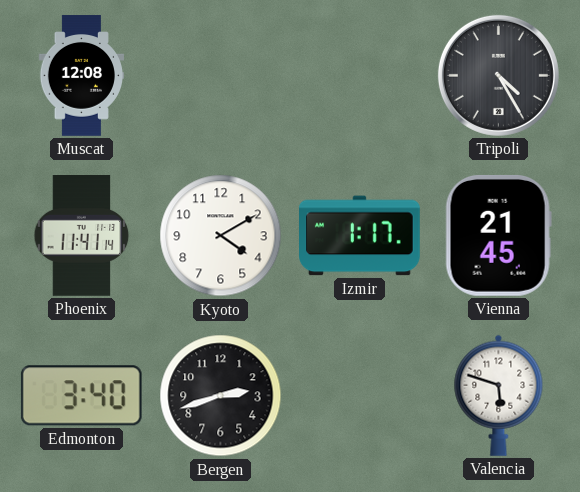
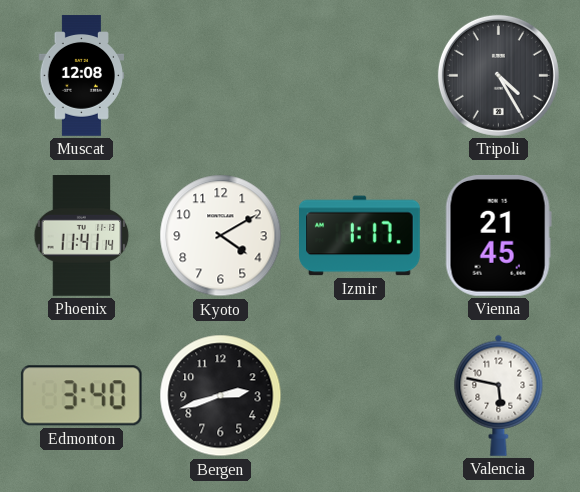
Valencia: 5:48 -> 5:47
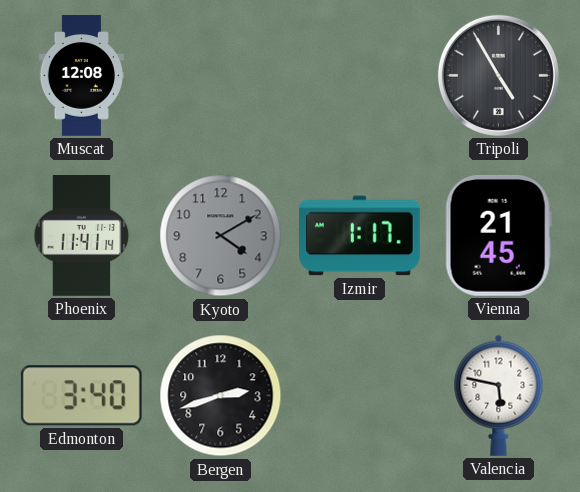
Tripoli: 4:25 -> 4:55
Kyoto dial: white -> grey
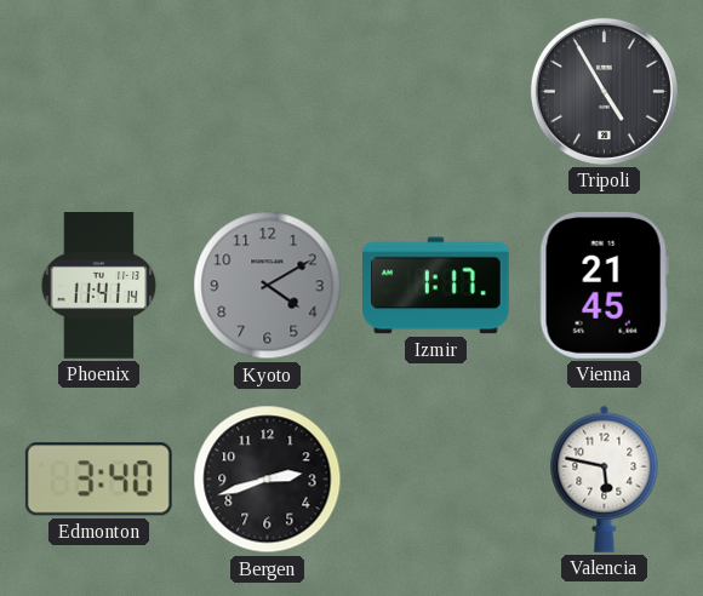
Muscat: 12:08 -> none
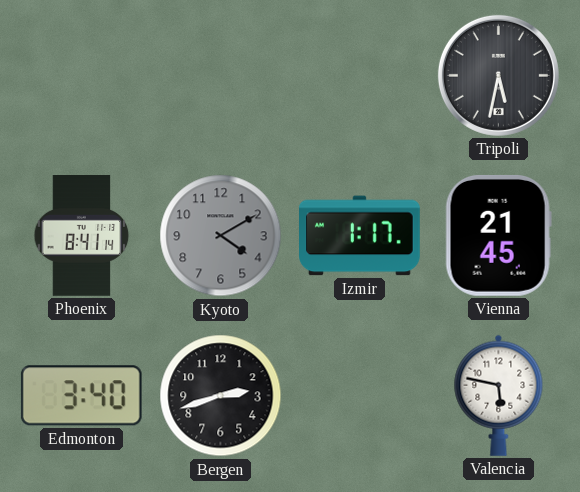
Tripoli: 4:55 -> 5:32
Phoenix: 11:41 -> 8:41
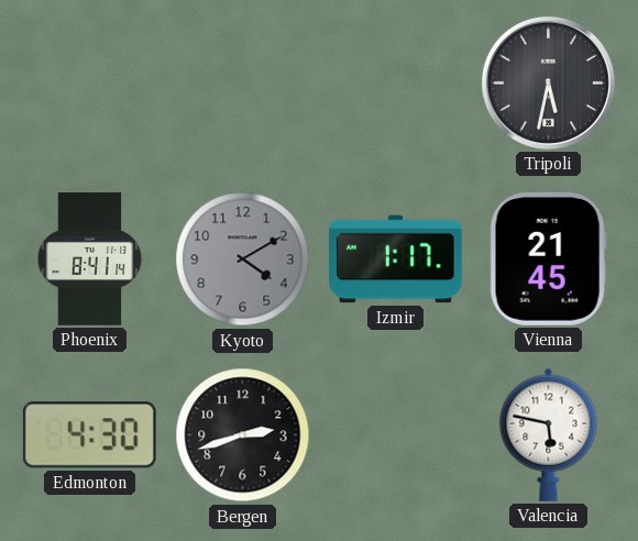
Edmonton: 3:40 -> 4:30
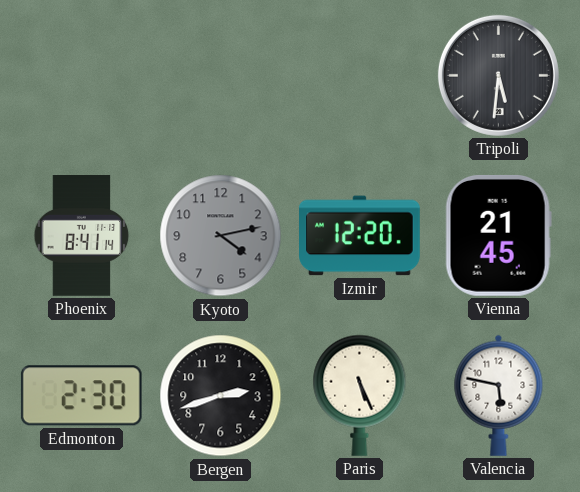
Tripoli: 5:32 -> 5:31
Kyoto: 4:10 -> 4:13
Izmir: 1:17 -> 12:20
Edmonton: 4:30 -> 2:30
Paris: none -> 5:26
